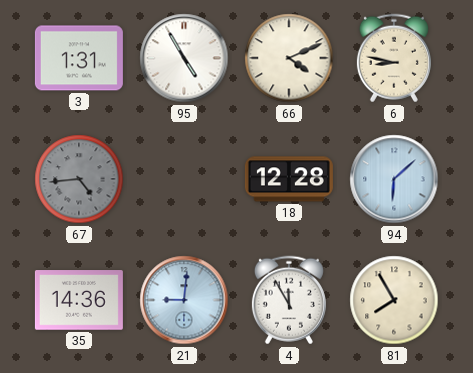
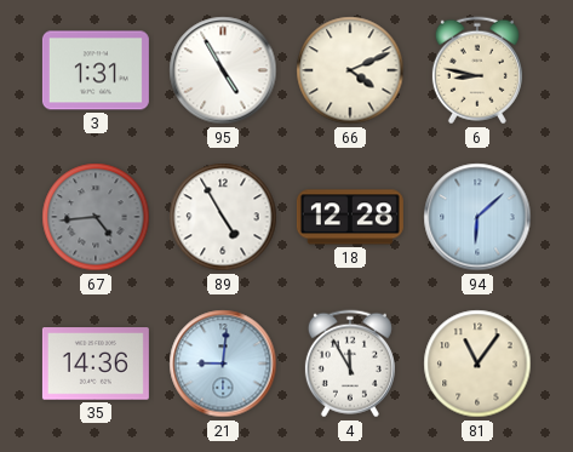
89: none -> 4:55
81: 7:55 -> 11:06
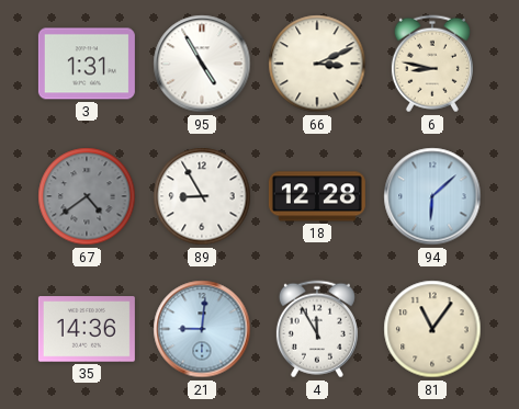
66: 4:11 -> 3:11
67: 4:44 -> 4:39
89: 4:55 -> 8:55
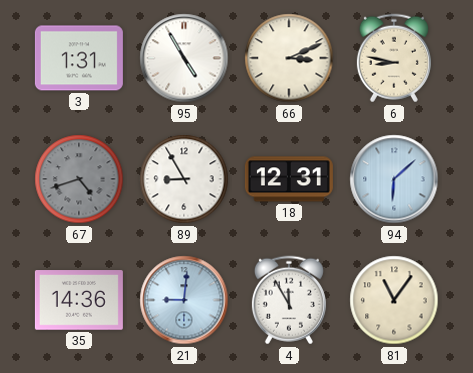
67: 4:39 -> 4:42
18: 12:28 -> 12:31
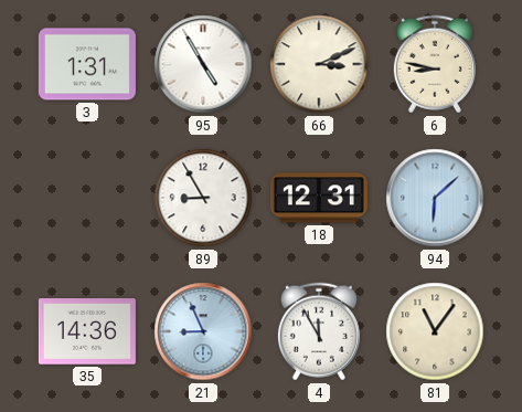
67: 4:42 -> none
21: 9:01 -> 8:56
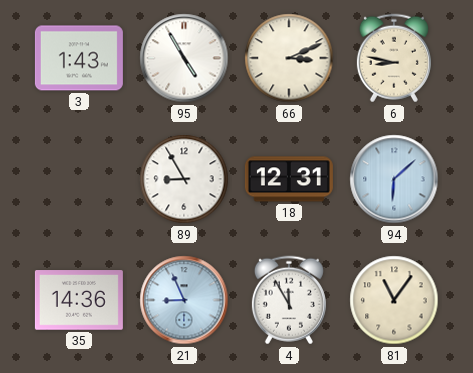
3: 1:31 -> 1:43
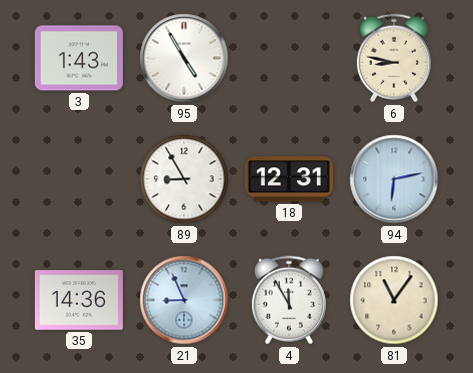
66: 3:11 -> none
94: 6:08 -> 6:13
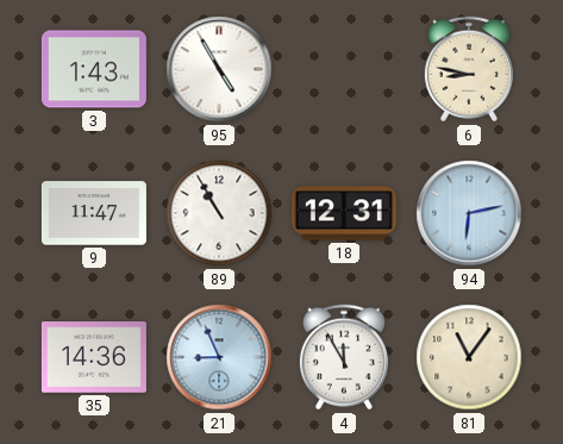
9: none -> 11:47
89: 8:55 -> 10:55
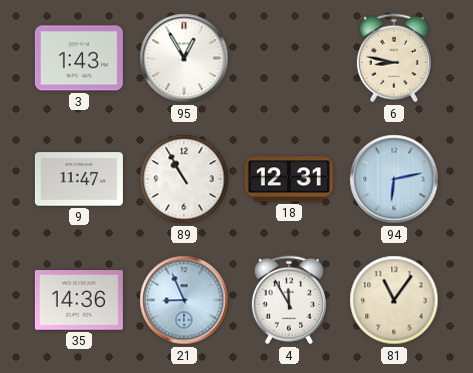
95: 4:55 -> 12:55
